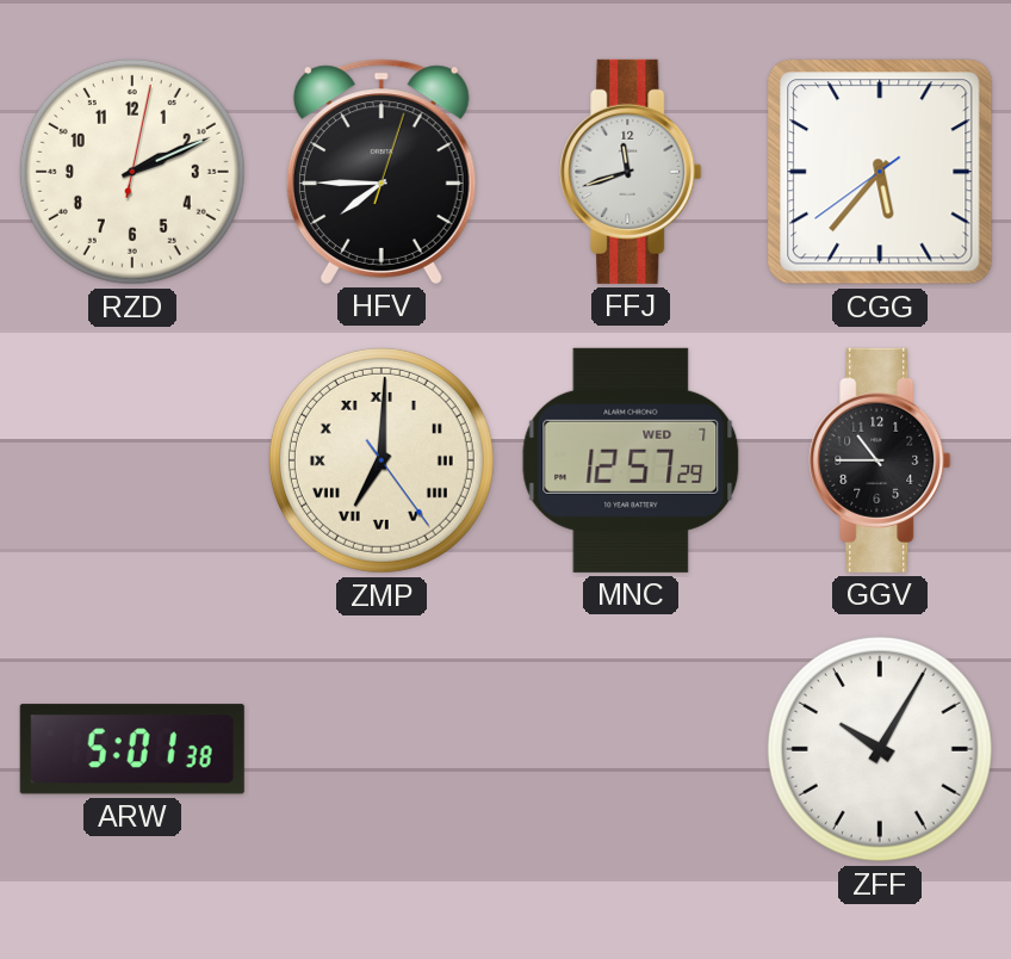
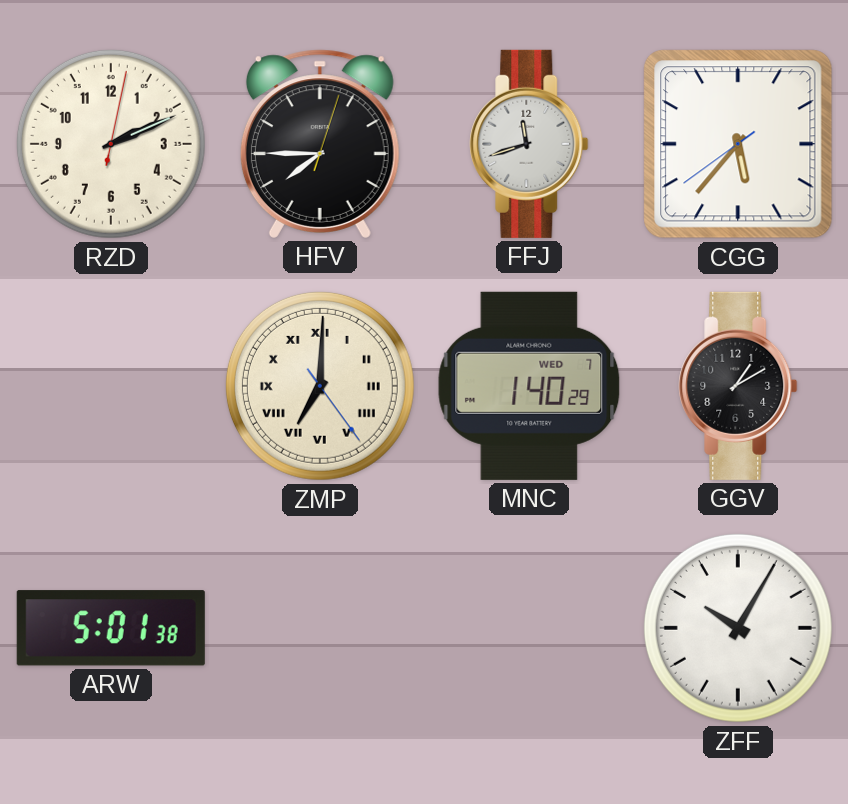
MNC: 12:57 -> 1:40
GGV: 10:45 -> 1:10
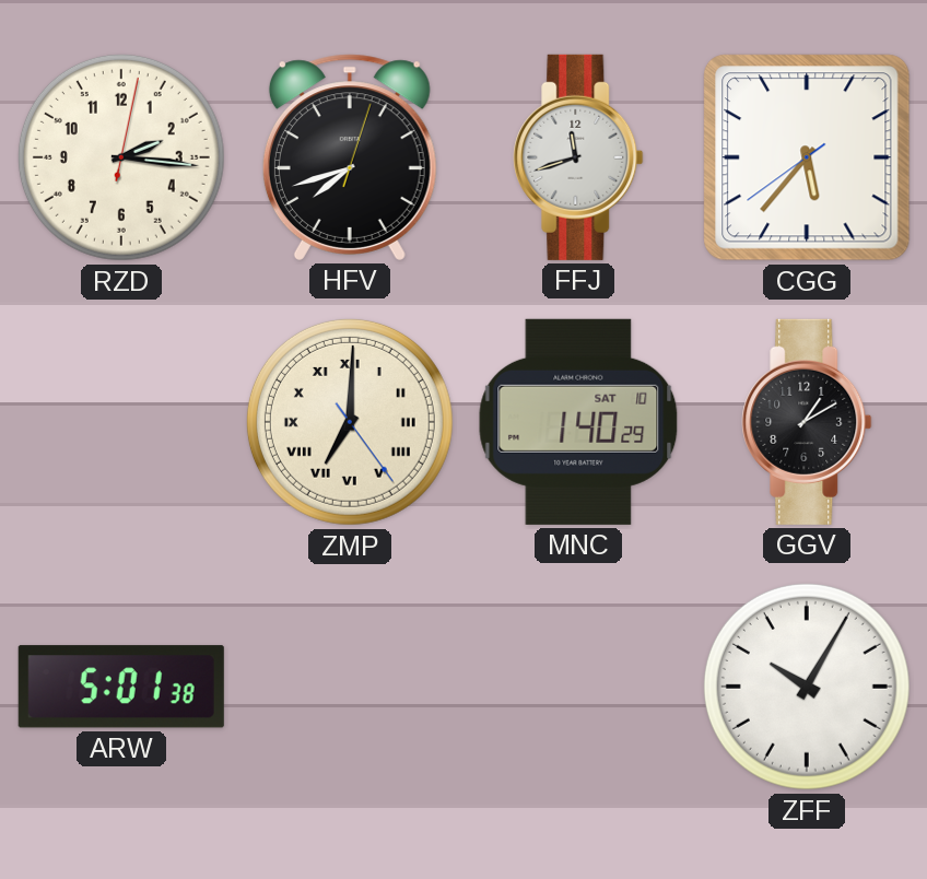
RZD: 2:11 -> 2:16
HFV: 7:45 -> 7:42
MNC date: WED 7 -> SAT 10
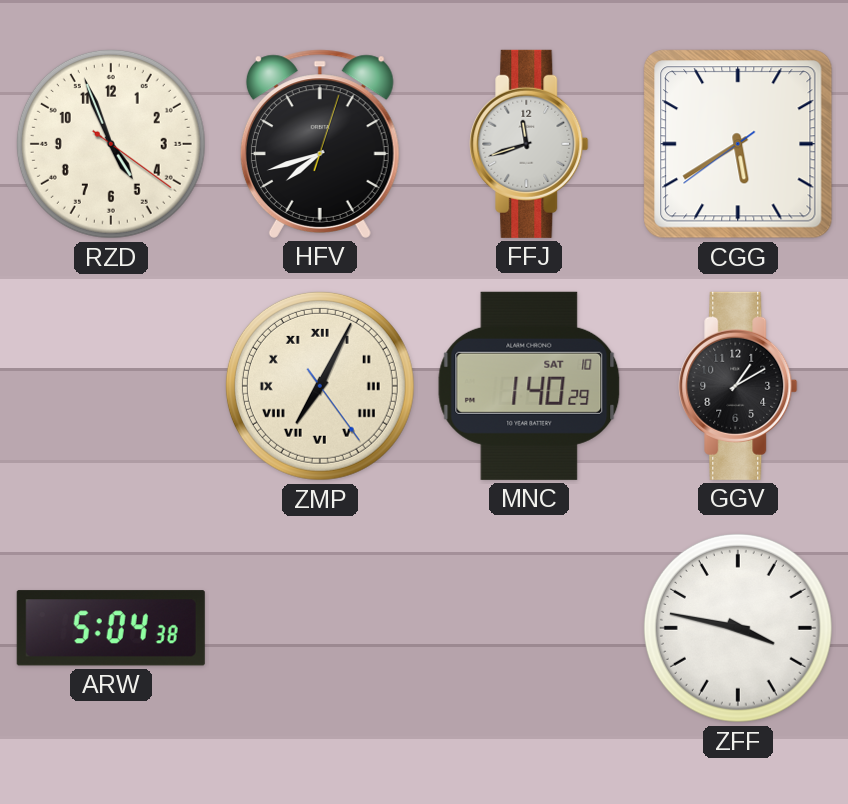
RZD: 2:16 -> 4:56
CGG: 5:36 -> 5:39
ZMP: 7:00 -> 7:04
ARW: 5:01 -> 5:04
ZFF: 10:05 -> 3:47
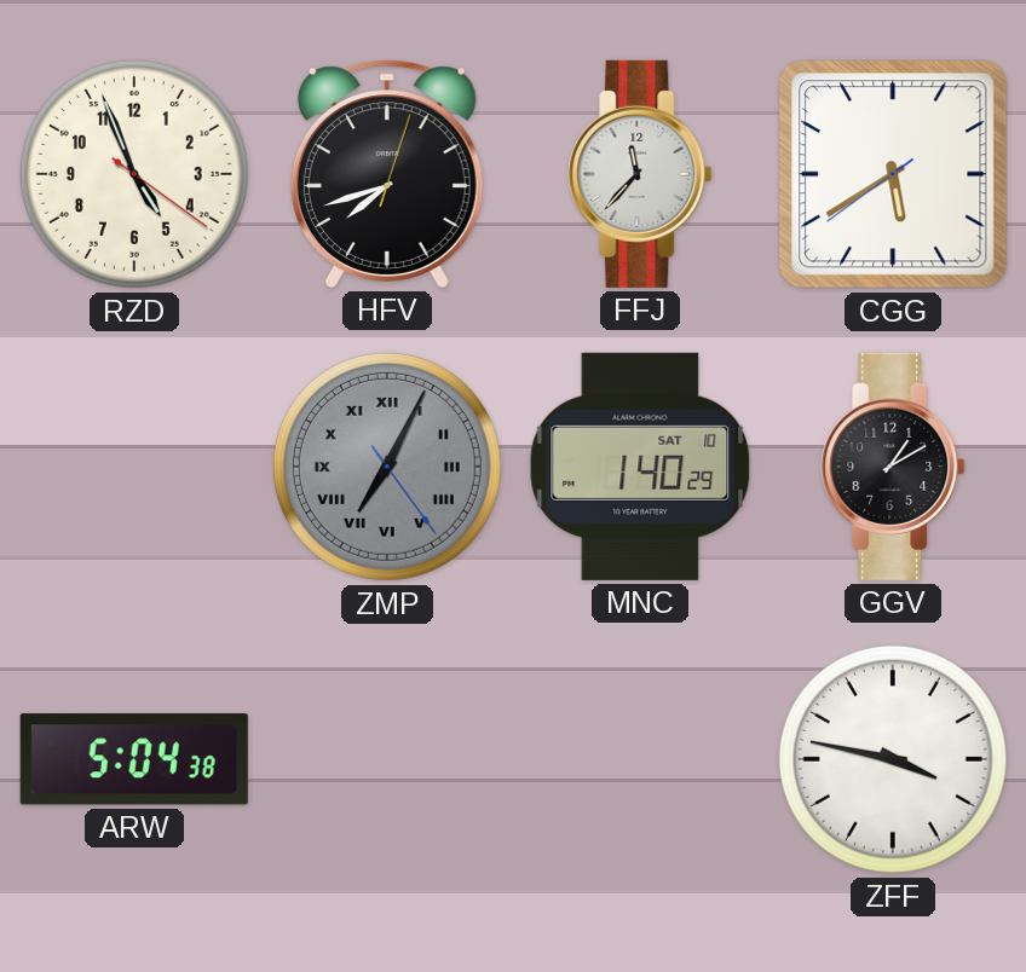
FFJ: 11:42 -> 11:37
ZMP dial: cream -> grey
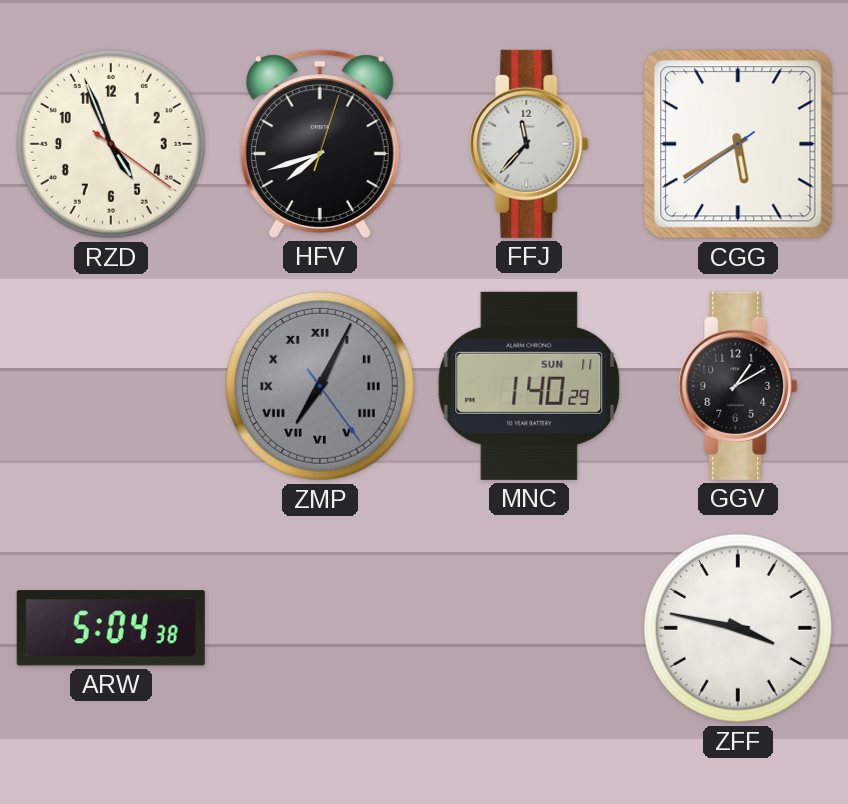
MNC date: SAT 10 -> SUN 11
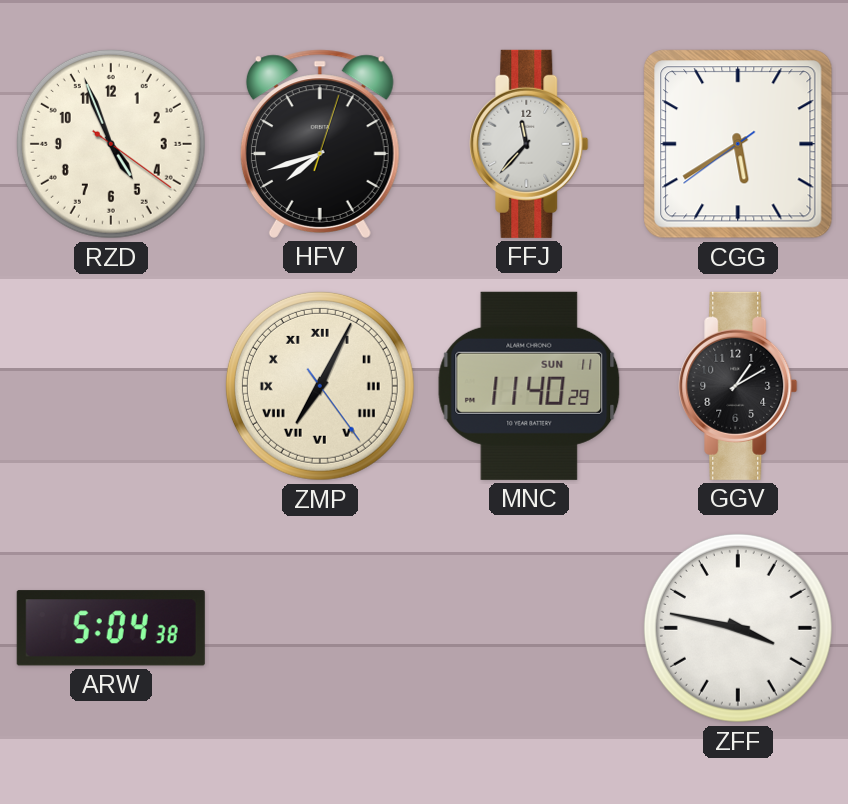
ZMP dial: grey -> cream
MNC: 1:40 -> 11:40
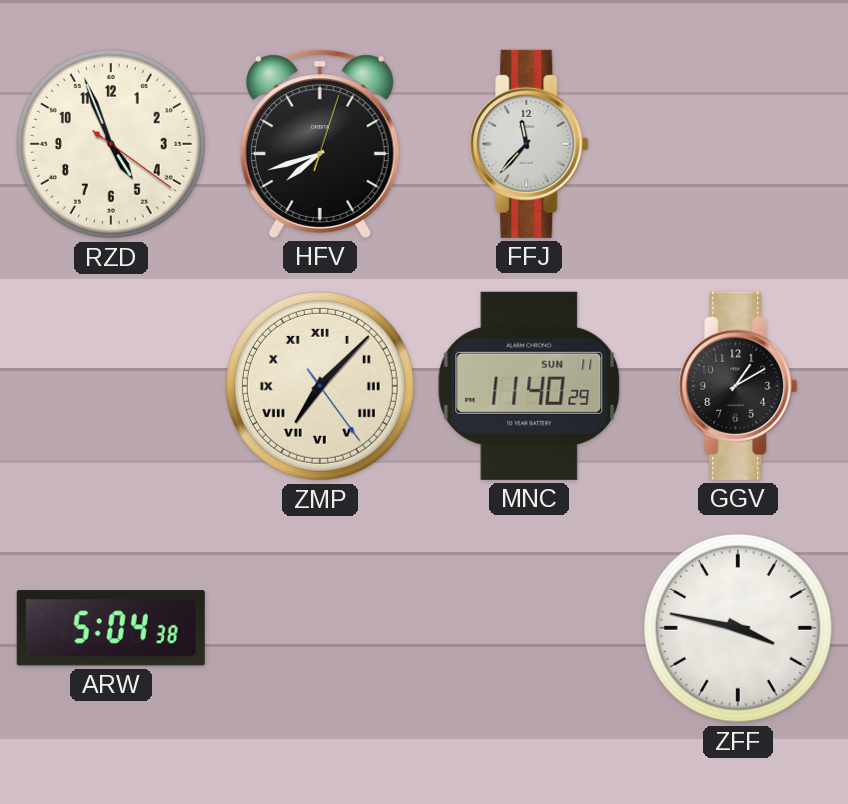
CGG: 5:39 -> none
ZMP: 7:04 -> 7:07
